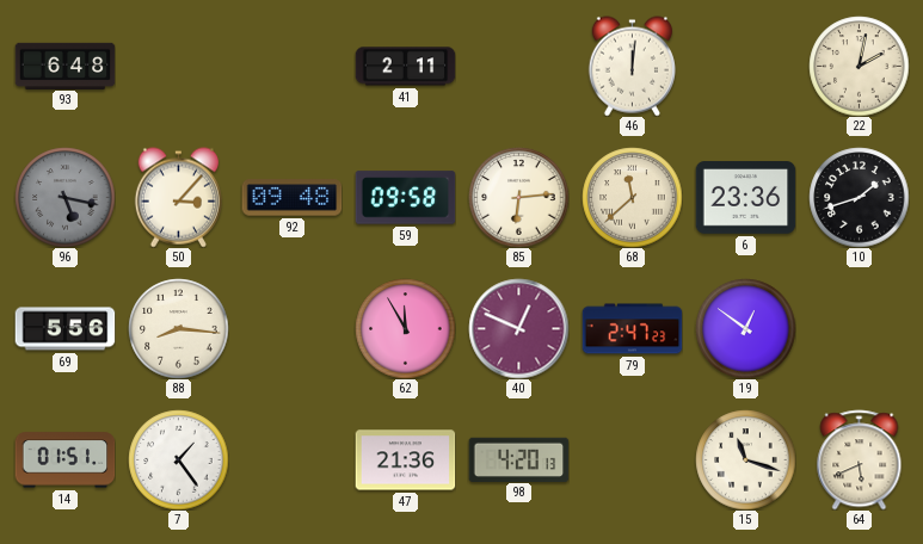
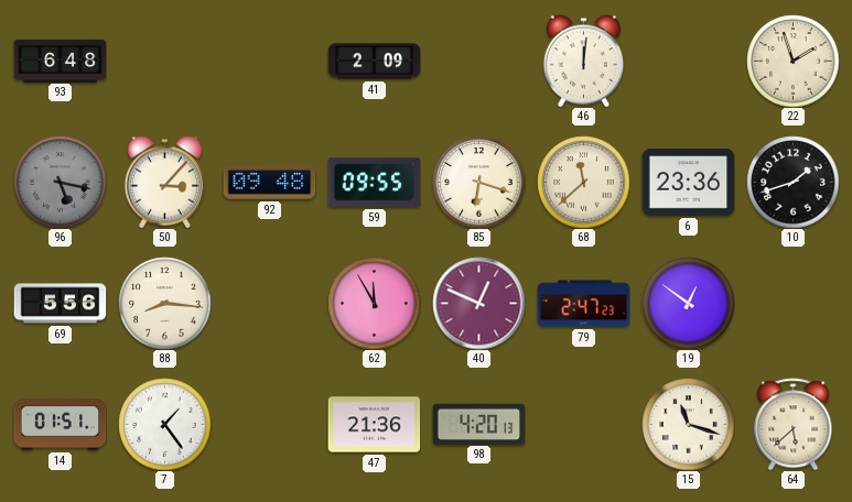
41: 2:11 -> 2:09
22: 2:02 -> 1:57
59: 09:58 -> 09:55
85: 6:14 -> 6:18
64: 5:41 -> 5:38
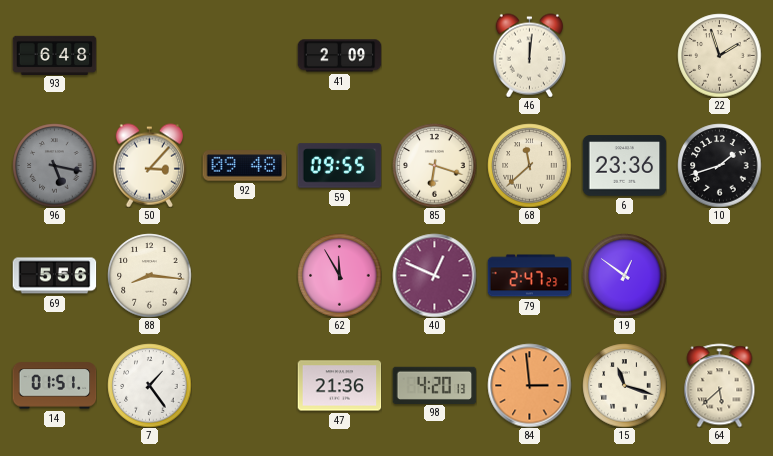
84: none -> 2:59
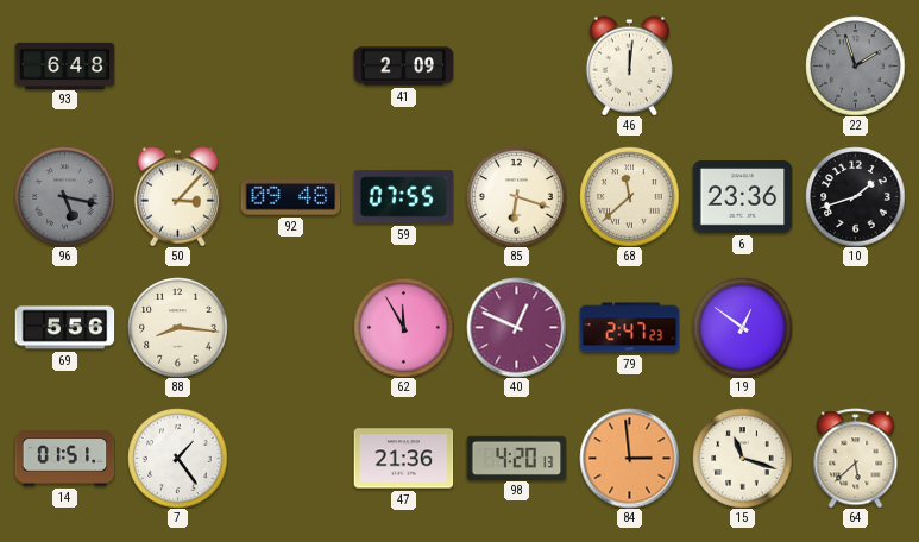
22 dial: cream -> grey
59: 09:55 -> 07:55
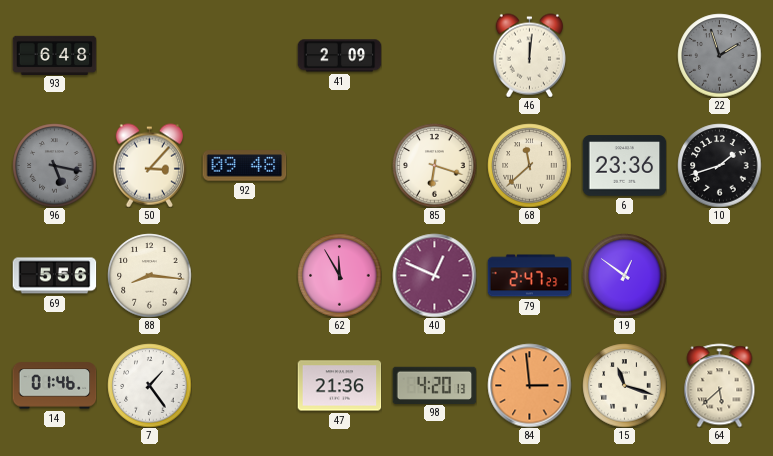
59: 07:55 -> none
14: 01:51 -> 01:46
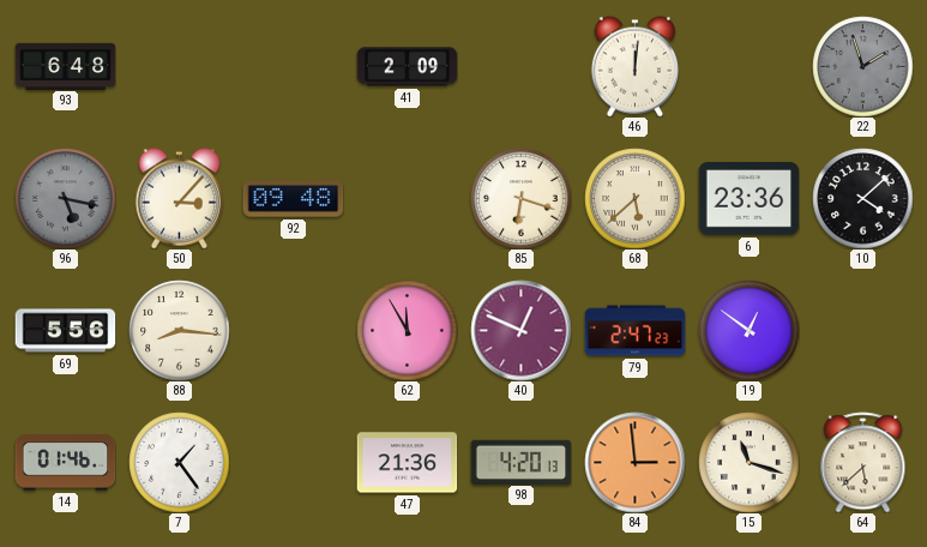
68: 11:38 -> 5:38
10: 1:42 -> 4:08
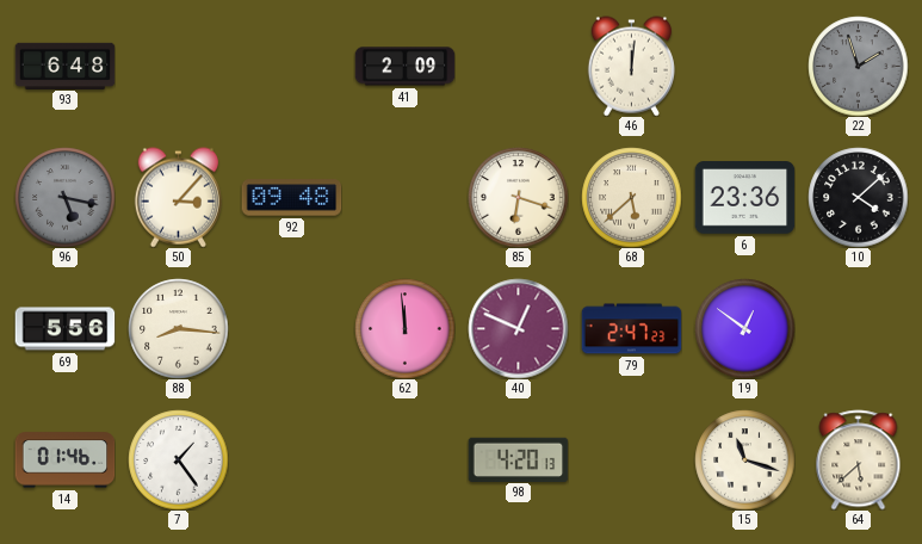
62: 11:55 -> 11:59
47: 21:36 -> none
84: 2:59 -> none
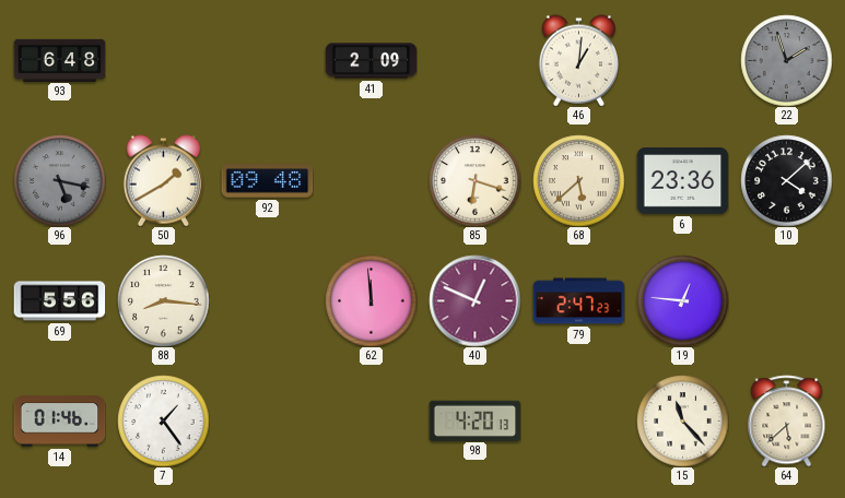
46: 12:01 -> 1:01
50: 3:07 -> 1:40
19: 12:51 -> 12:46
15: 11:18 -> 11:23
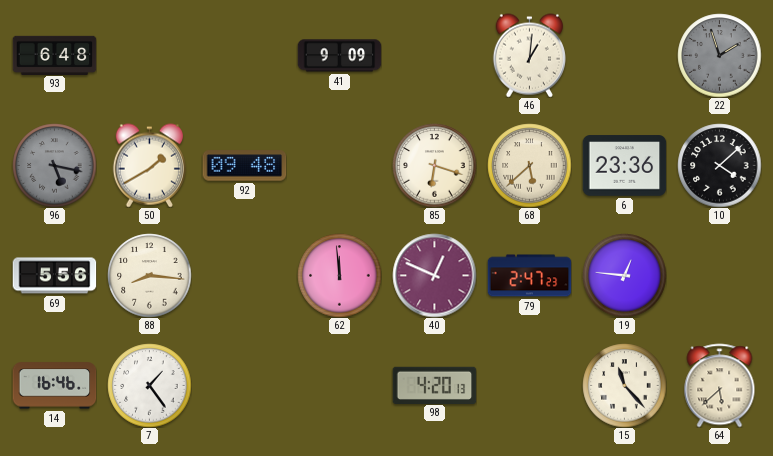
41: 2:09 -> 9:09
14: 01:46 -> 16:46
